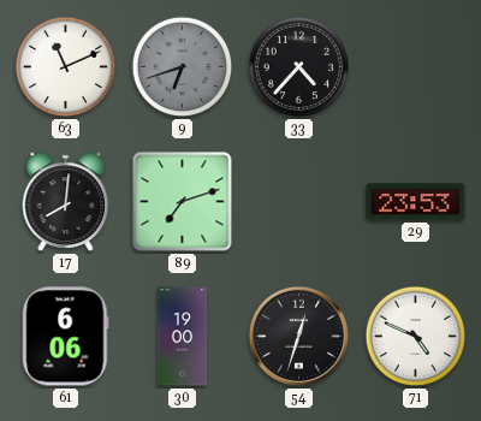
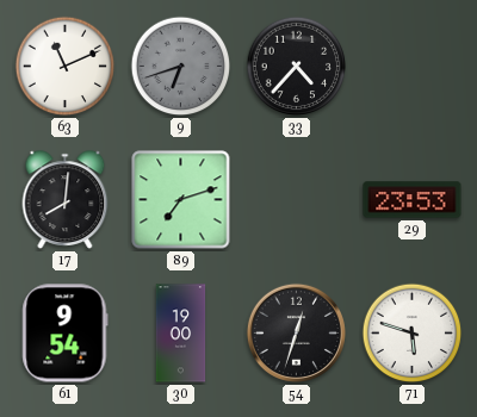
61: 6:06 -> 9:54
71: 4:49 -> 5:48
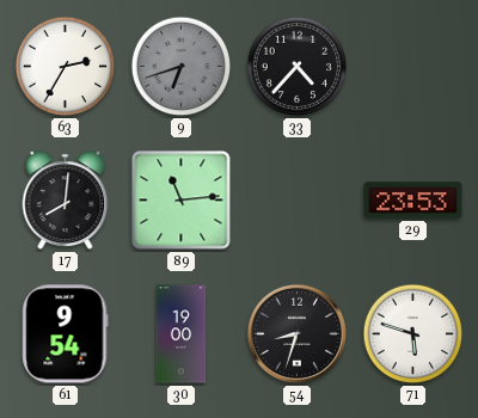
63: 11:11 -> 2:35
89: 7:12 -> 11:14
54: 12:33 -> 8:33
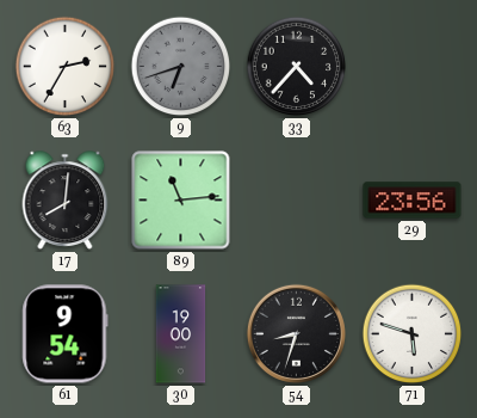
29: 23:53 -> 23:56
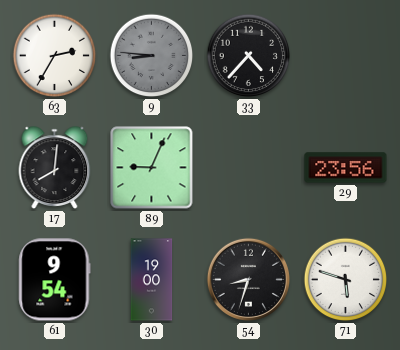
9: 6:42 -> 8:46
89: 11:14 -> 9:04
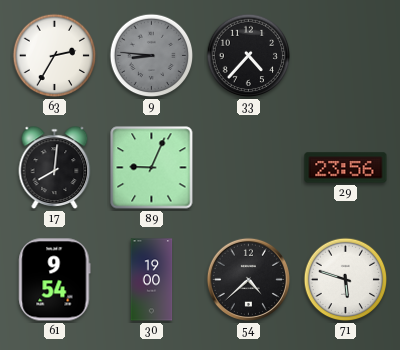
54: 8:33 -> 4:38
